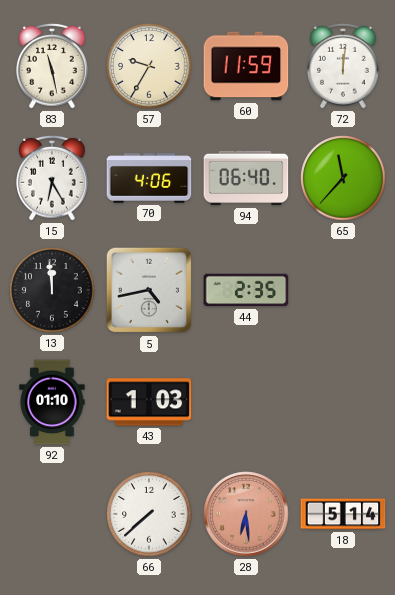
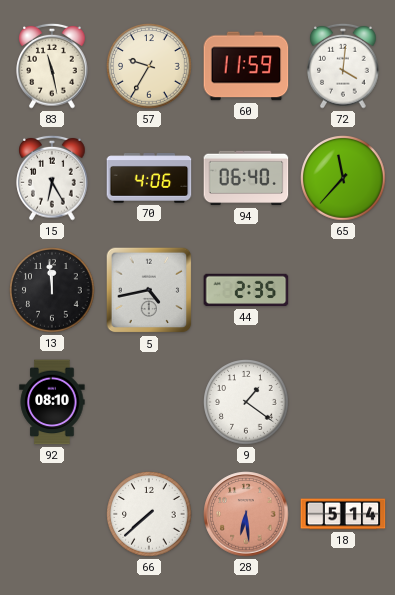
72: 12:01 -> 4:01
92: 01:10 -> 08:10
43: 1:03 -> none
9: none -> 1:21
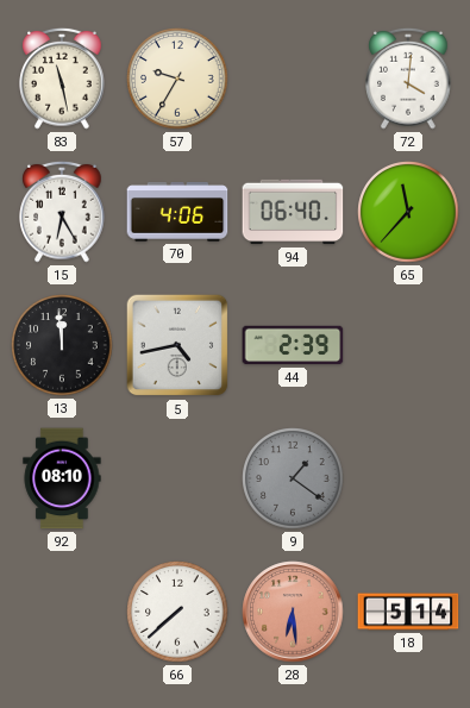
60: 11:59 -> none
44: 2:35 -> 2:39
9 dial: white -> grey
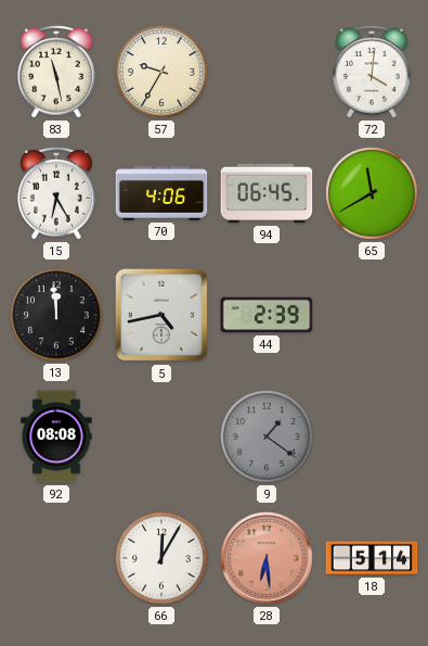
94: 06:40 -> 06:45
65: 11:37 -> 11:40
92: 08:10 -> 08:08
66: 7:38 -> 12:05
